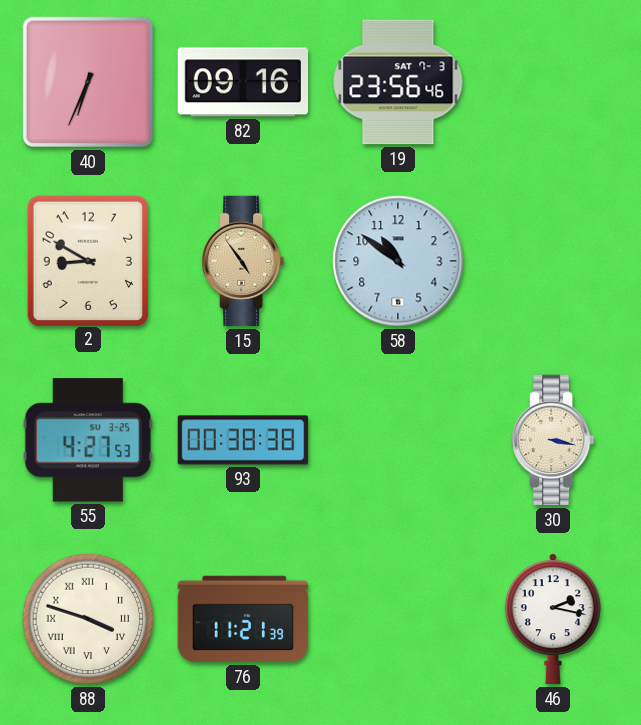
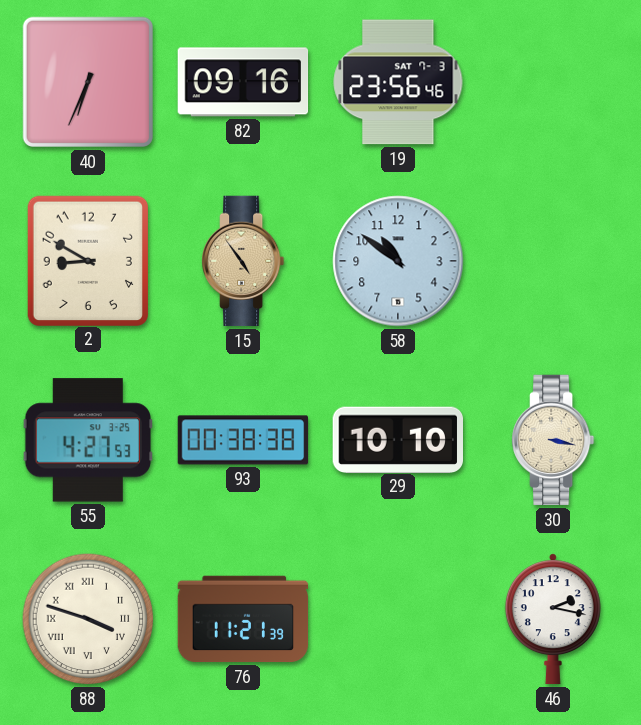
29: none -> 10:10
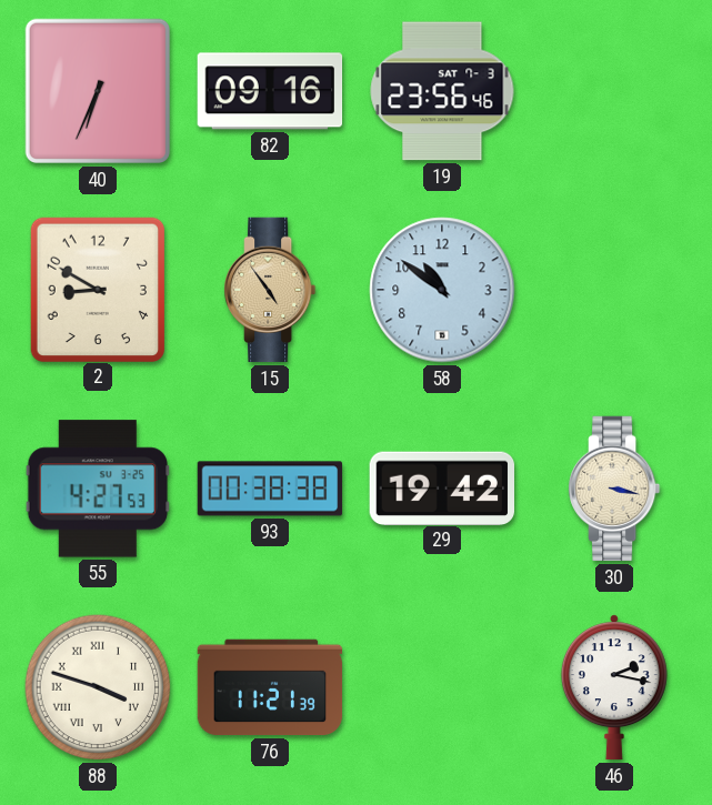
29: 10:10 -> 19:42
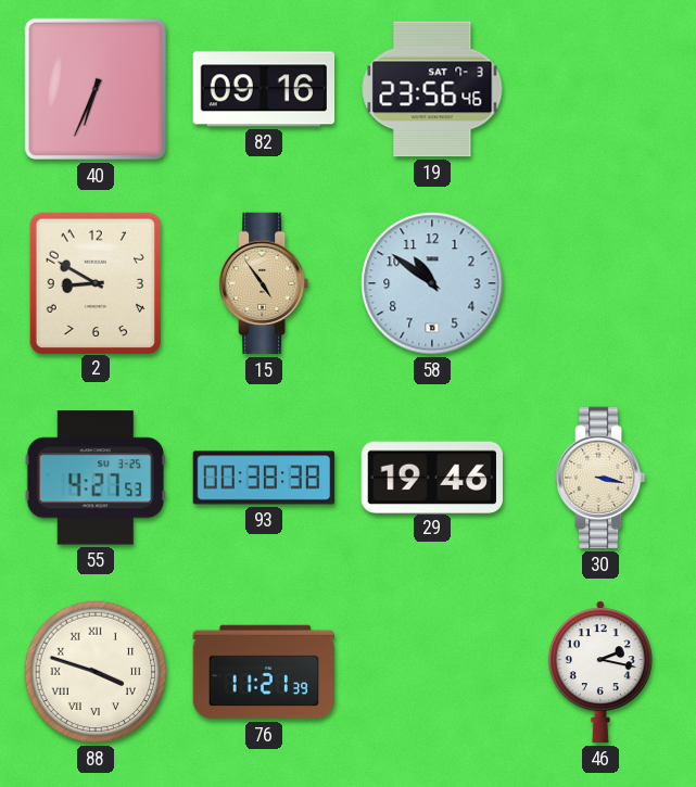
29: 19:42 -> 19:46
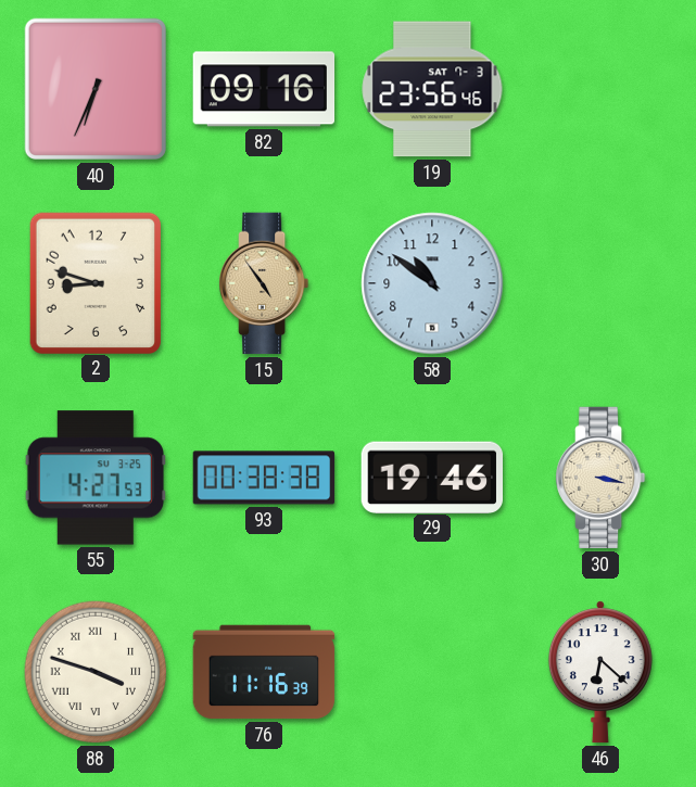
2: 8:50 -> 8:48
76: 11:21 -> 11:16
46: 2:17 -> 6:22
